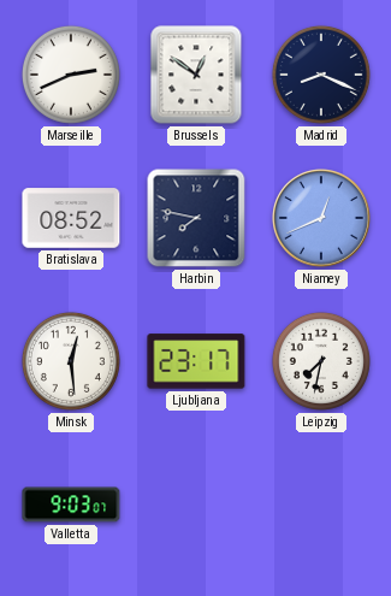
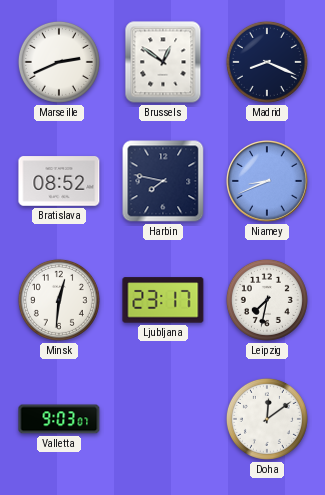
Niamey: 12:41 -> 8:41
Minsk: 12:29 -> 12:31
Doha: none -> 12:09
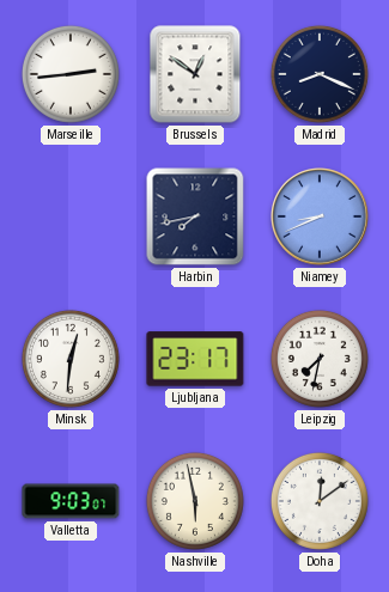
Marseille: 2:41 -> 2:44
Bratislava: 08:52 -> none
Harbin: 7:47 -> 7:43
Nashville: none -> 5:58
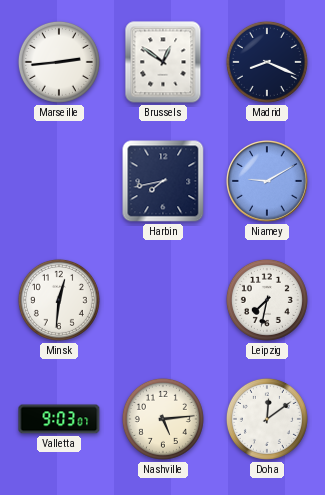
Niamey: 8:41 -> 9:10
Ljubljana: 23:17 -> none
Nashville: 5:58 -> 5:14
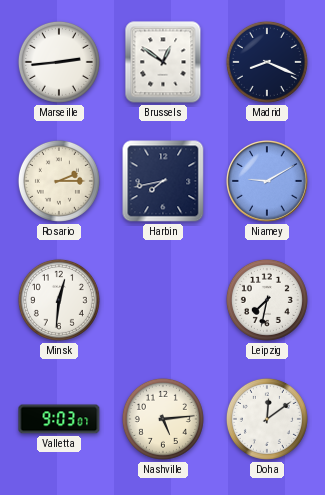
Rosario: none -> 2:15
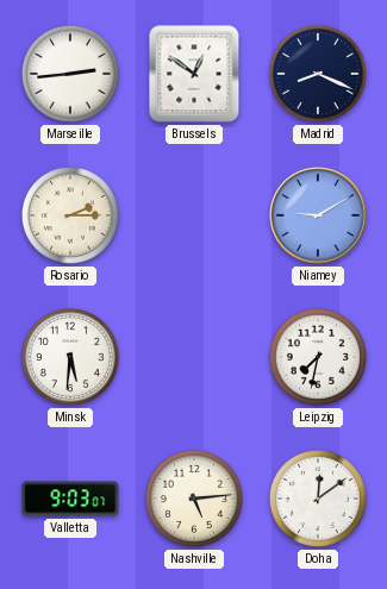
Harbin: 7:43 -> none
Minsk: 12:31 -> 5:31
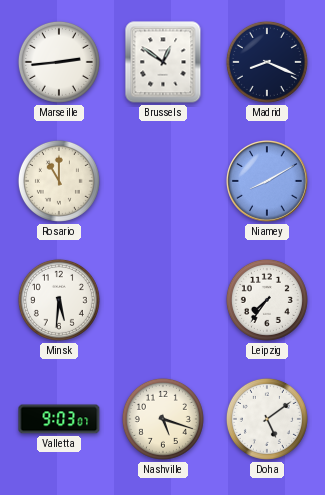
Rosario: 2:15 -> 11:00
Niamey: 9:10 -> 8:10
Leipzig: 7:32 -> 7:36
Nashville: 5:14 -> 5:18
Doha: 12:09 -> 5:09
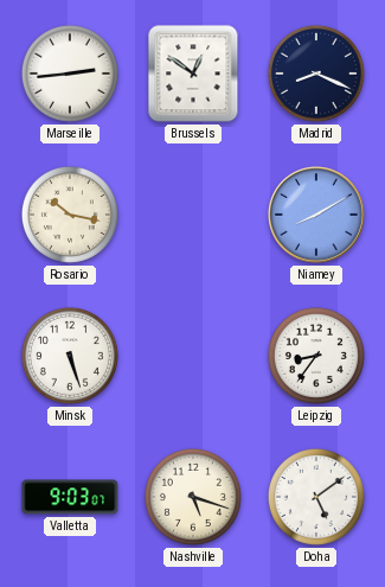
Rosario: 11:00 -> 10:17
Minsk: 5:31 -> 5:27
Leipzig: 7:36 -> 8:36
